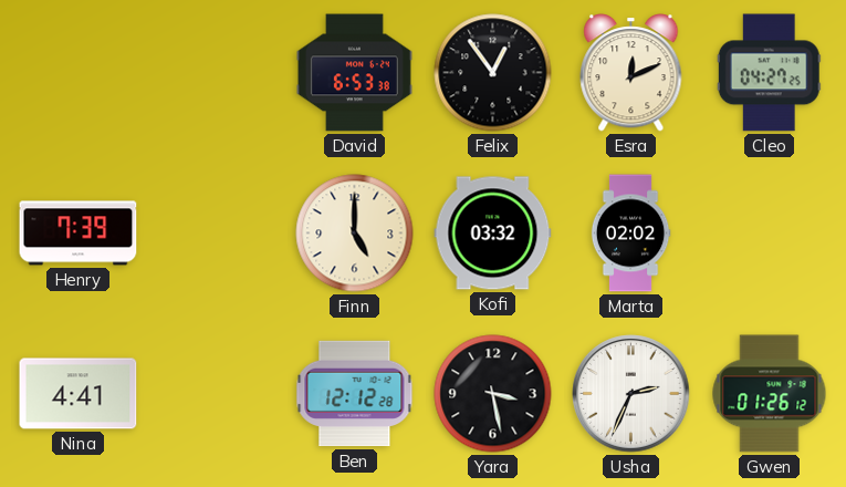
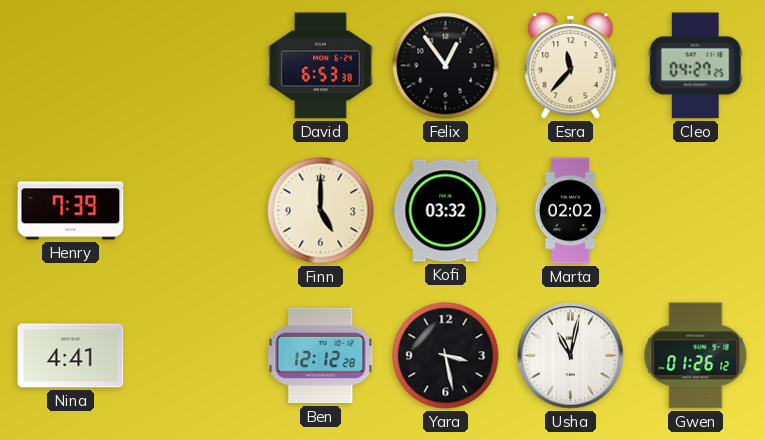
Esra: 12:11 -> 11:37
Usha: 2:34 -> 11:02
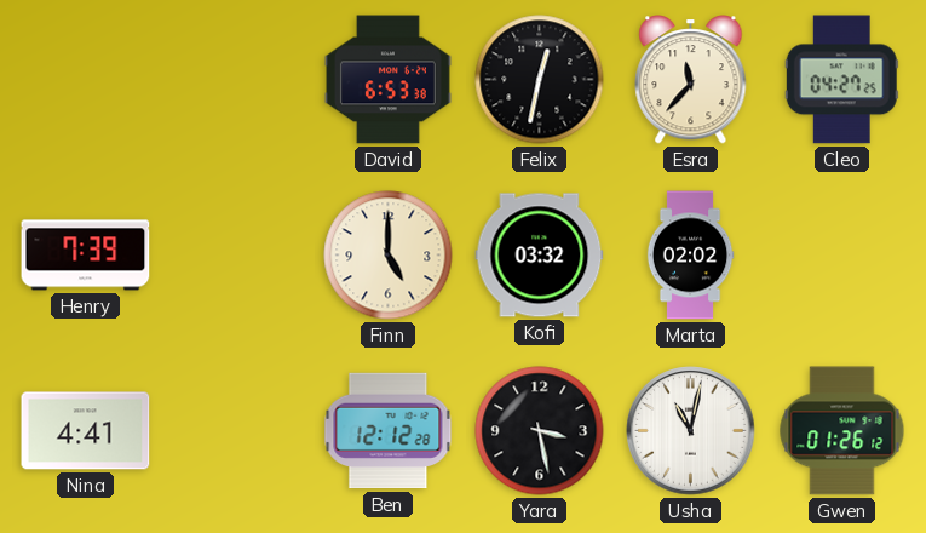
Felix: 12:54 -> 12:32
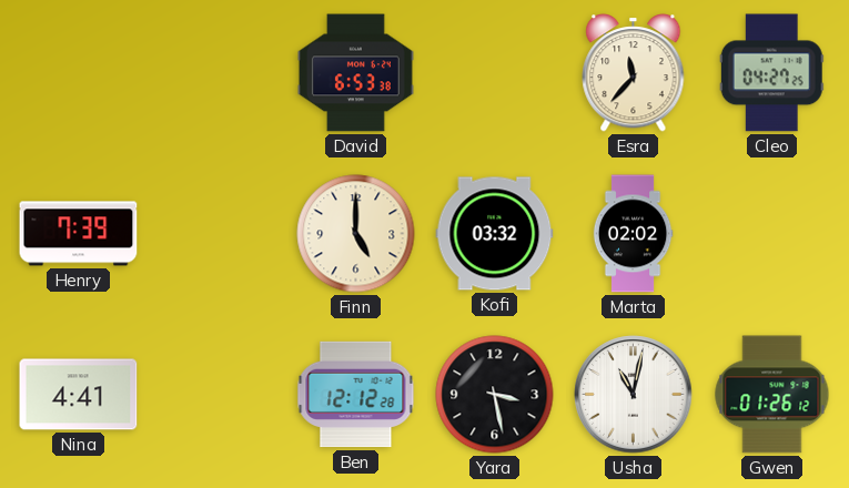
Felix: 12:32 -> none
